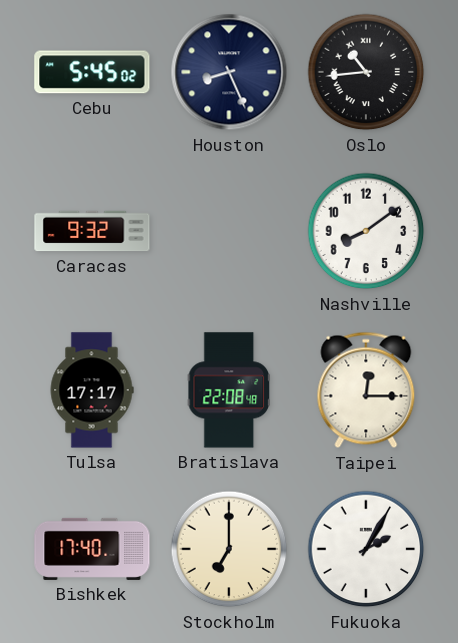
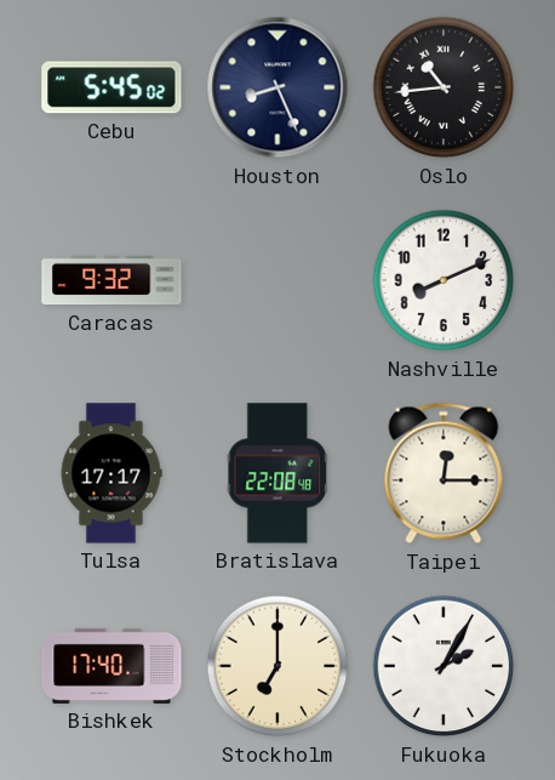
Nashville: 8:09 -> 8:11
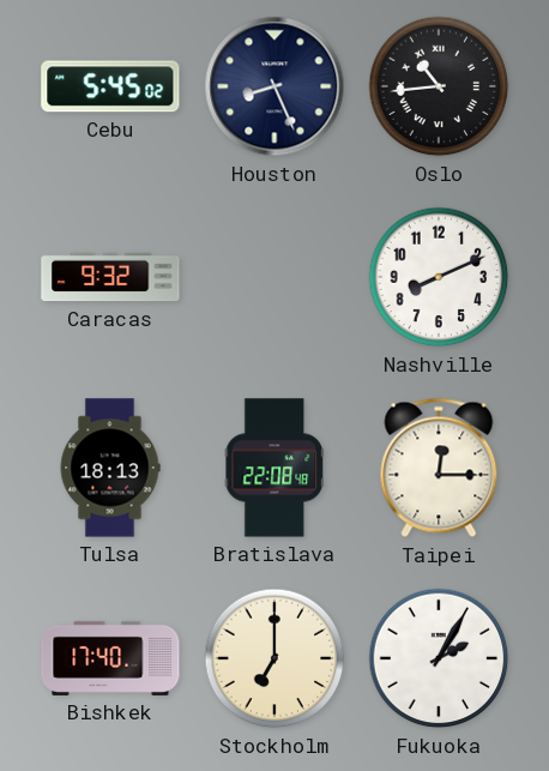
Tulsa: 17:17 -> 18:13
